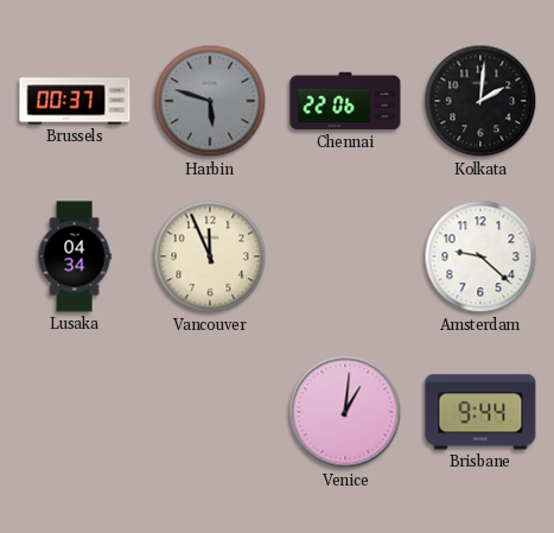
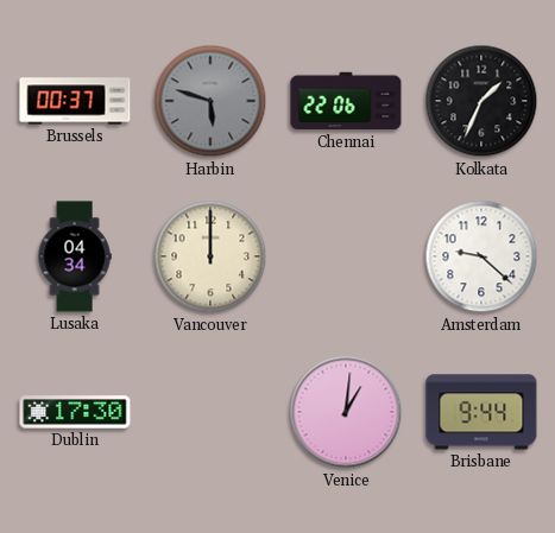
Kolkata: 2:01 -> 1:34
Vancouver: 11:56 -> 12:00
Dublin: none -> 17:30
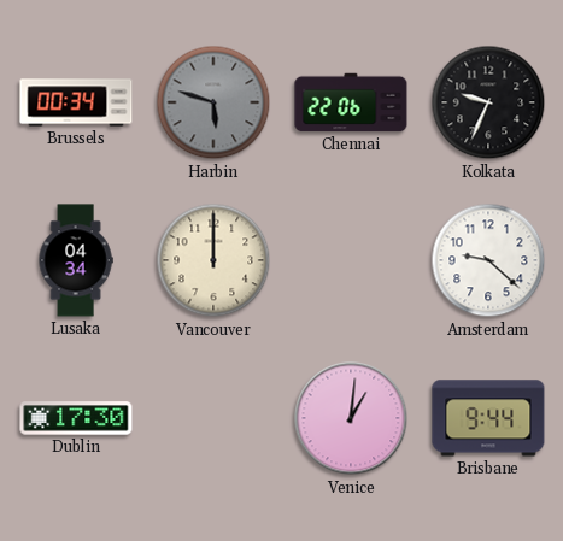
Brussels: 00:37 -> 00:34
Kolkata: 1:34 -> 9:34
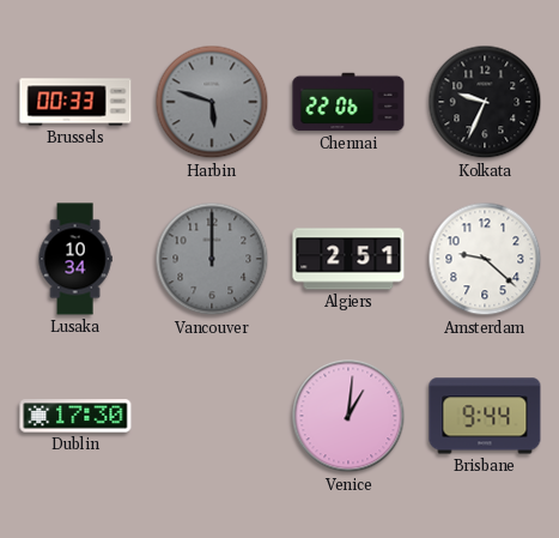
Brussels: 00:34 -> 00:33
Lusaka: 04:34 -> 10:34
Vancouver dial: cream -> grey
Algiers: none -> 2:51
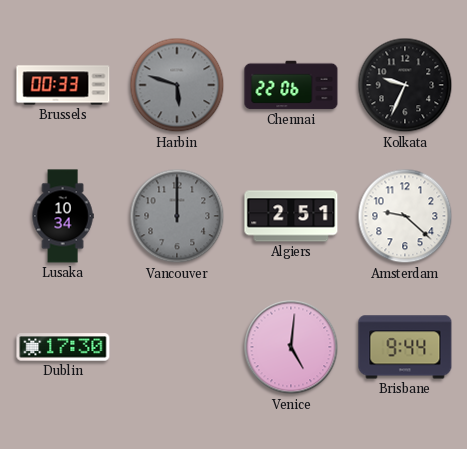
Venice: 1:01 -> 5:01
